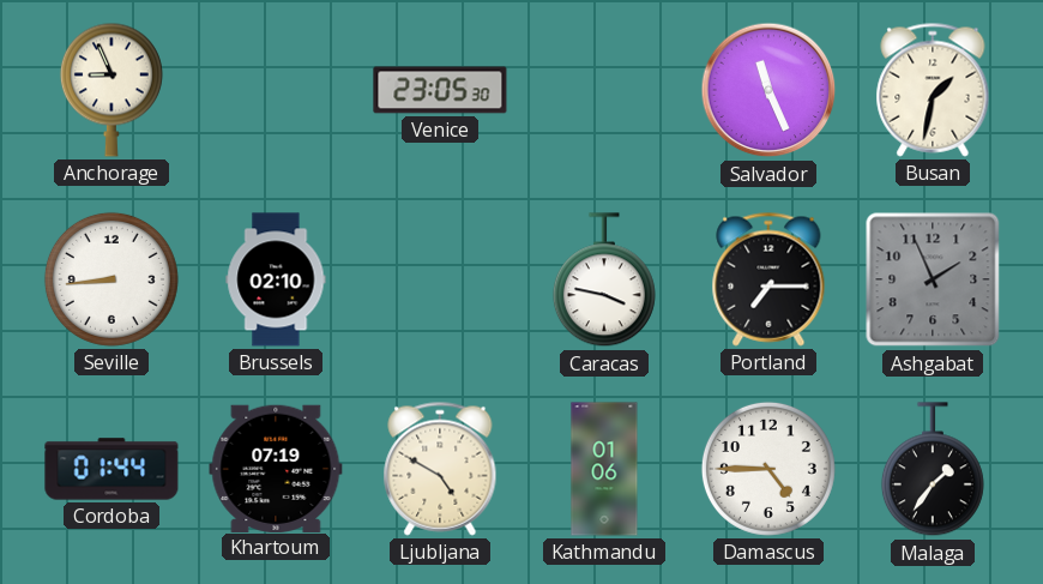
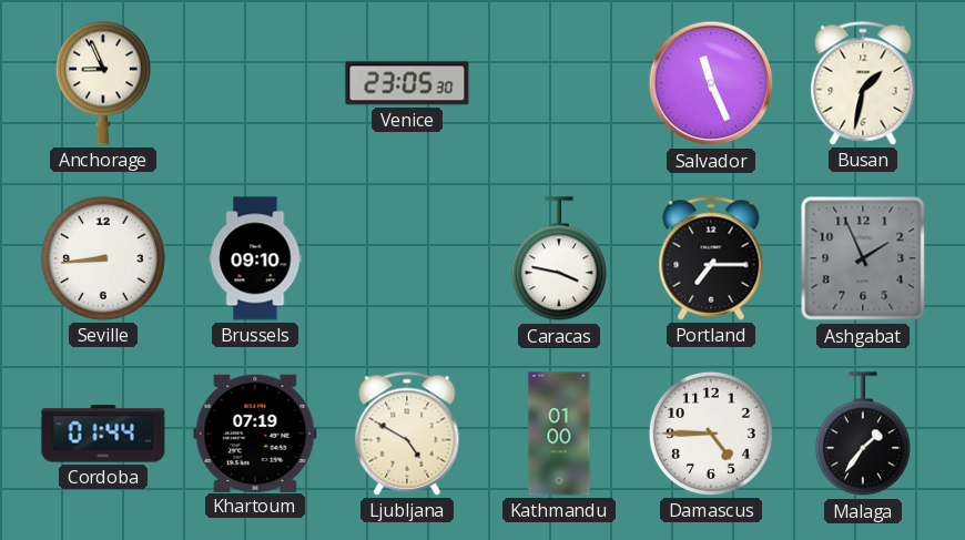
Brussels: 02:10 -> 09:10
Kathmandu: 01:06 -> 01:00
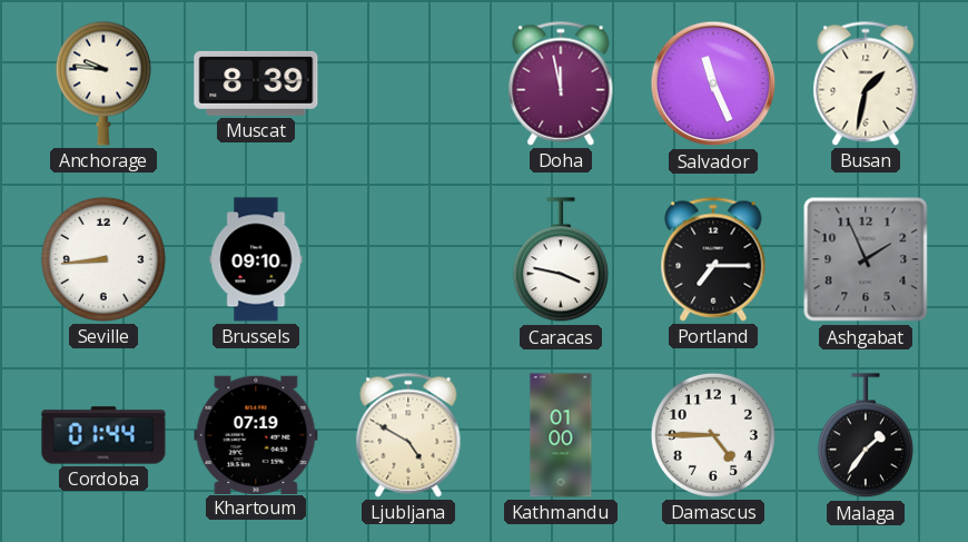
Anchorage: 8:56 -> 9:46
Muscat: none -> 8:39
Venice: 23:05 -> none
Doha: none -> 11:58
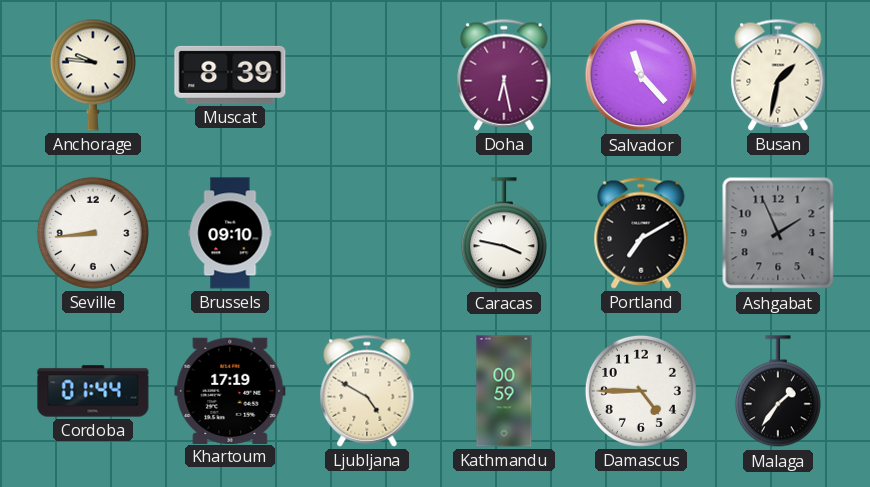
Doha: 11:58 -> 6:28
Salvador: 11:26 -> 11:23
Portland: 7:15 -> 7:10
Khartoum: 07:19 -> 17:19
Kathmandu: 01:00 -> 00:59
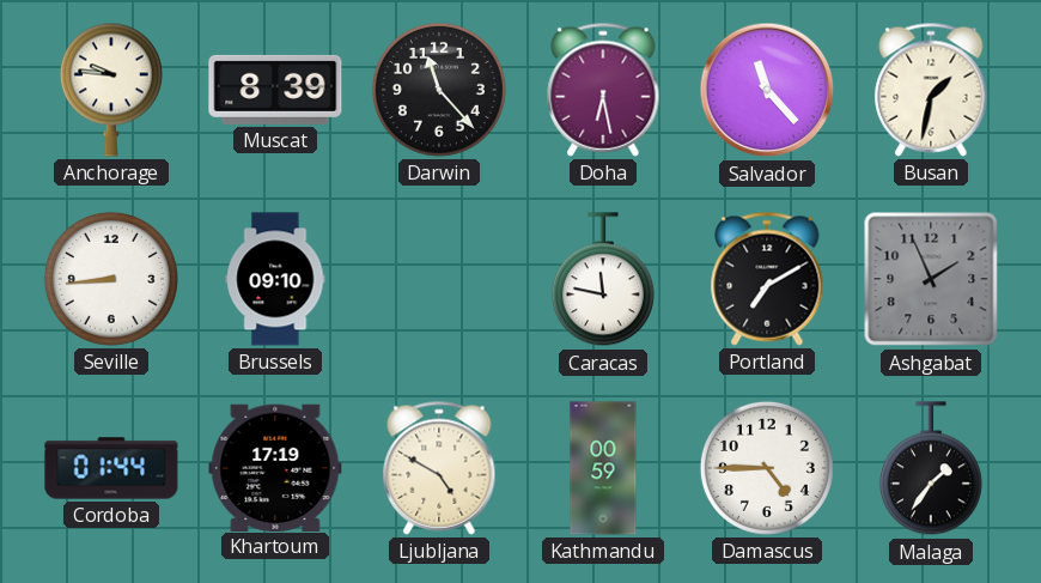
Darwin: none -> 11:23
Caracas: 3:47 -> 11:47
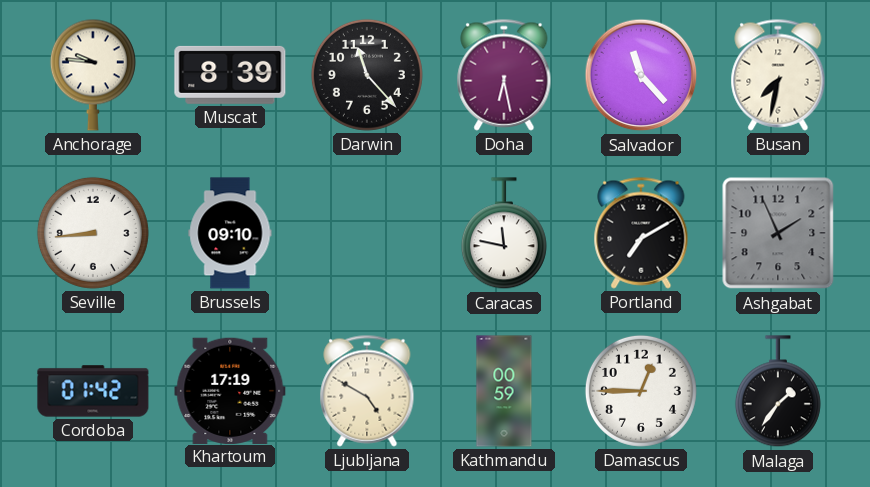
Busan: 1:32 -> 7:32
Cordoba: 01:44 -> 01:42
Damascus: 4:45 -> 12:45
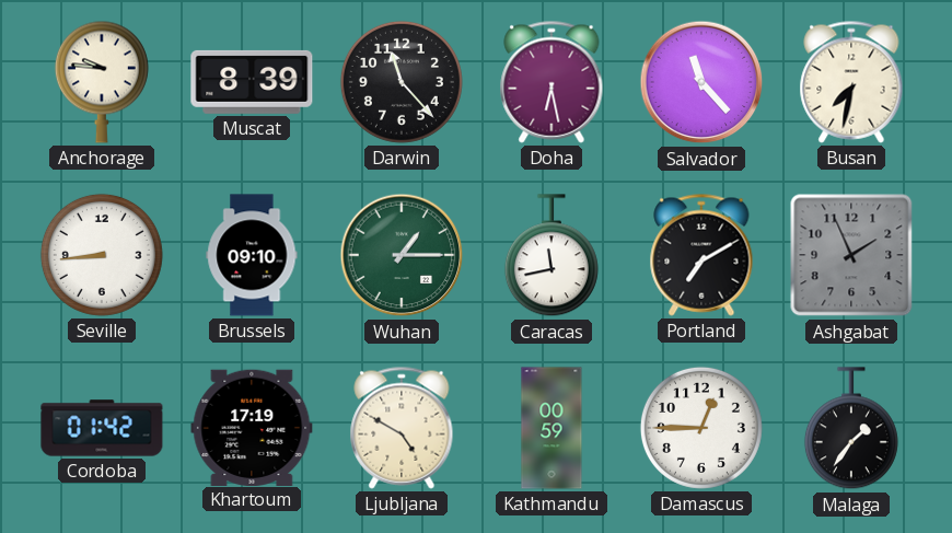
Wuhan: none -> 1:15
Caracas: 11:47 -> 11:43
